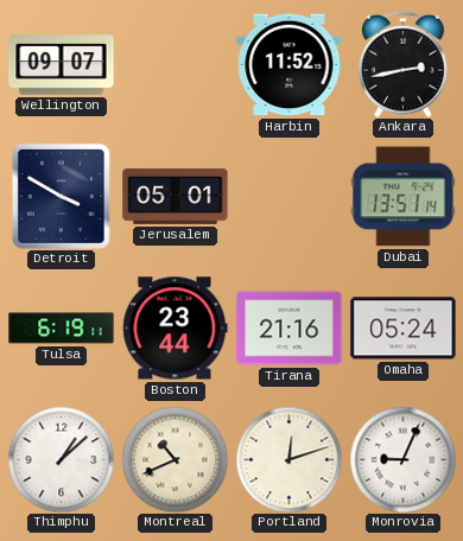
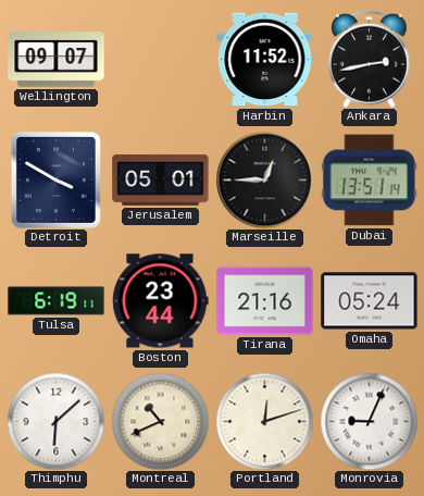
Marseille: none -> 12:45
Thimphu: 1:08 -> 6:08
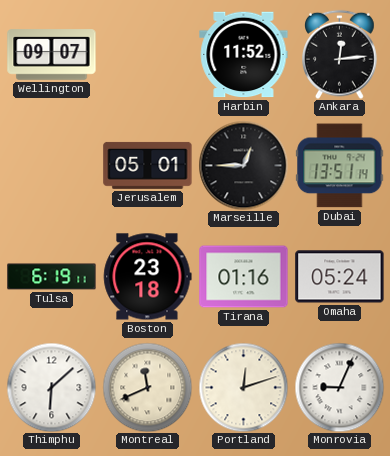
Ankara: 2:43 -> 12:14
Detroit: 3:50 -> none
Boston: 23:44 -> 23:18
Tirana: 21:16 -> 01:16
Montreal: 10:41 -> 11:41
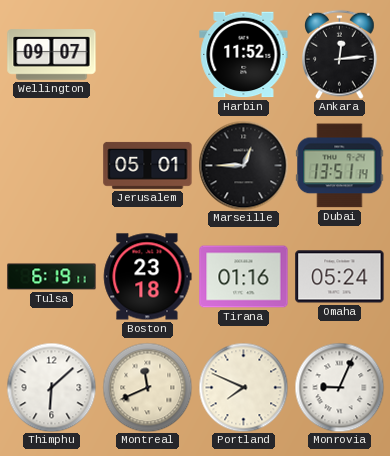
Portland: 12:12 -> 7:49
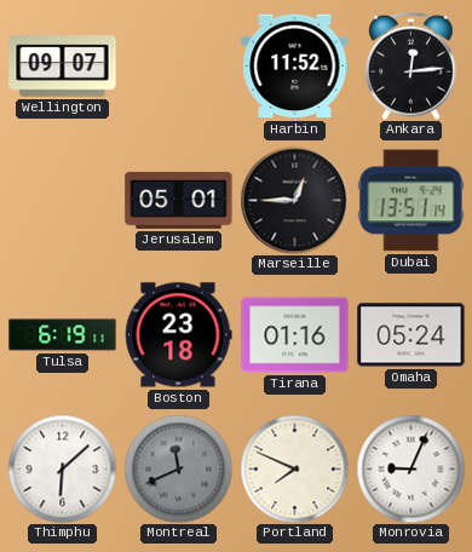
Montreal dial: cream -> grey
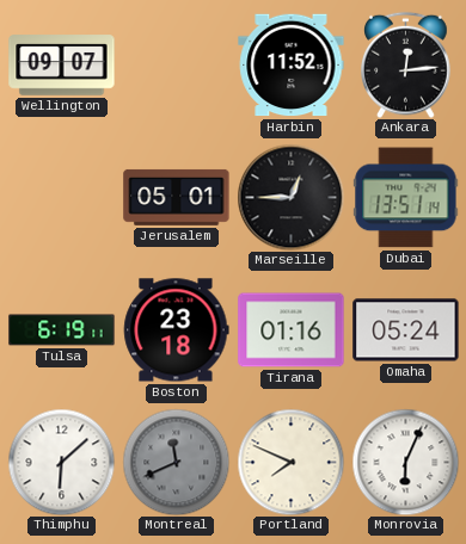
Monrovia: 9:04 -> 6:04
